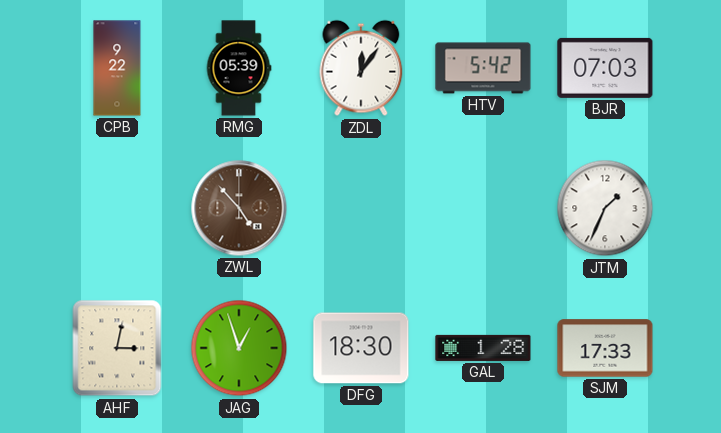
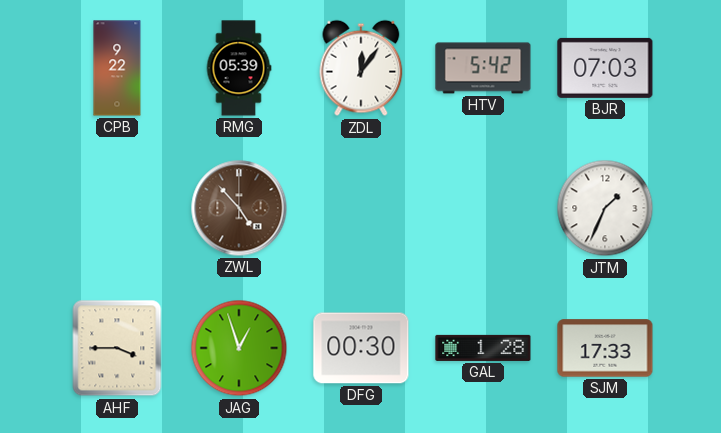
AHF: 3:02 -> 3:45
DFG: 18:30 -> 00:30
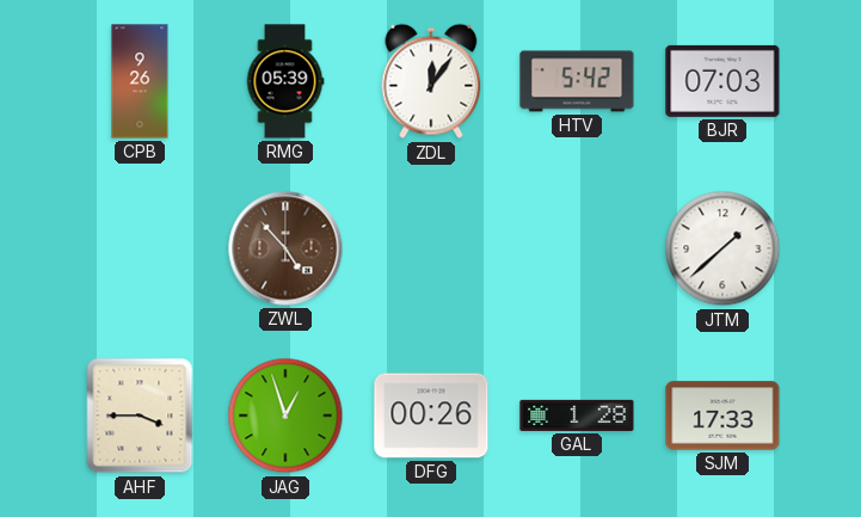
CPB: 9:22 -> 9:26
JTM: 1:34 -> 1:38
DFG: 00:30 -> 00:26
